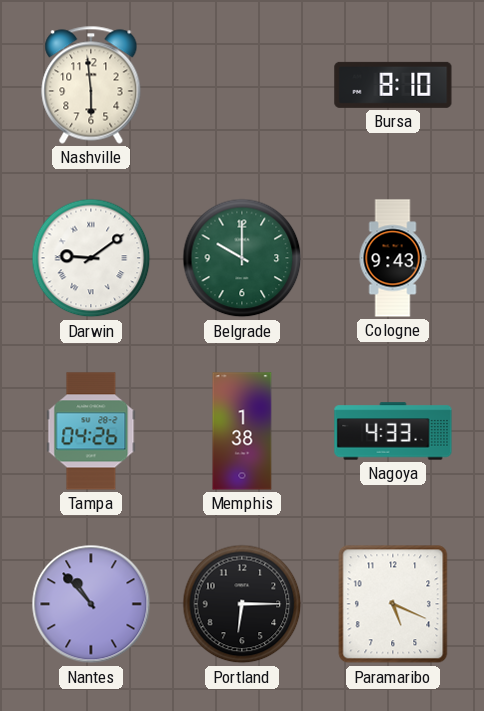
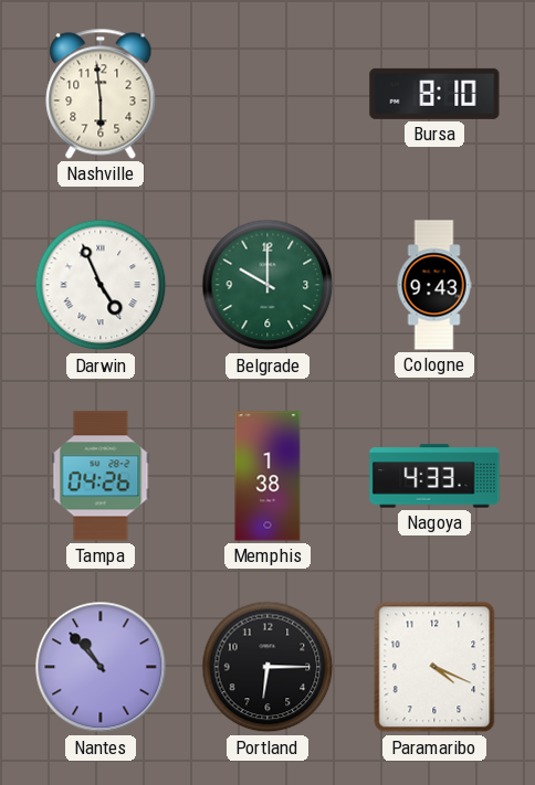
Darwin: 9:09 -> 4:56
Paramaribo: 5:19 -> 4:19
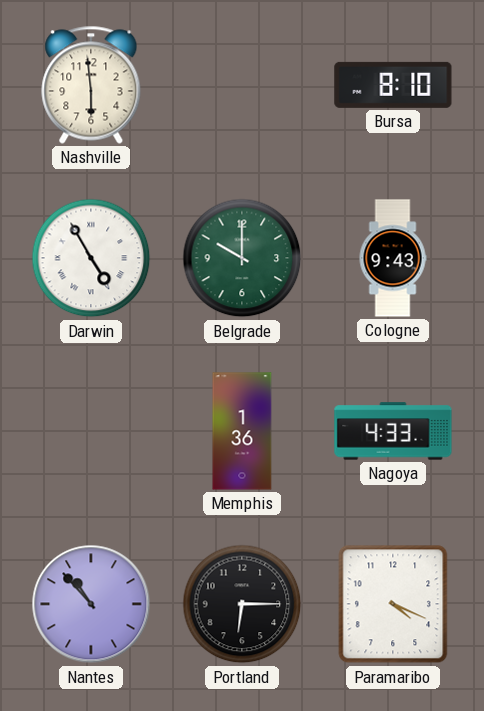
Darwin: 4:56 -> 4:55
Tampa: 04:26 -> none
Memphis: 1:38 -> 1:36
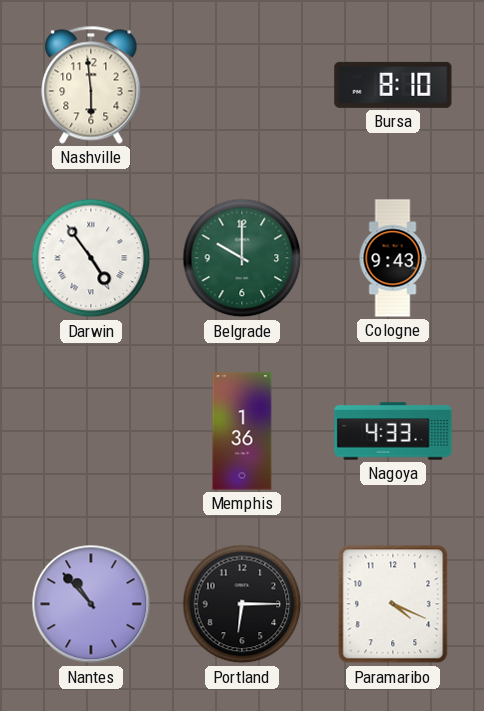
Darwin: 4:55 -> 4:54
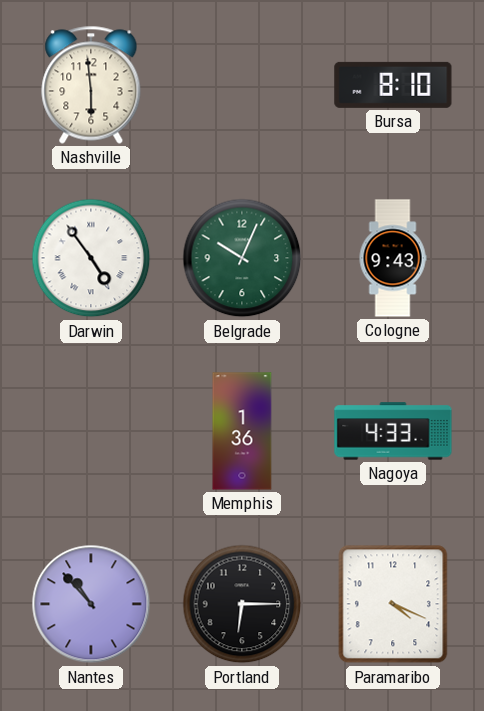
Belgrade: 10:00 -> 10:04
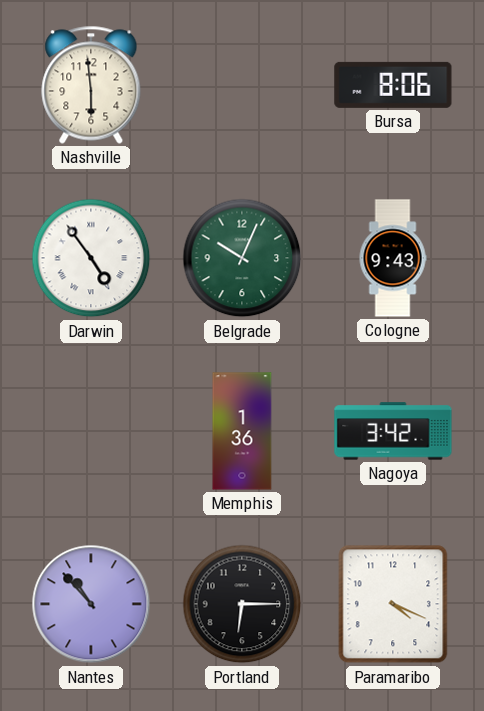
Bursa: 8:10 -> 8:06
Nagoya: 4:33 -> 3:42
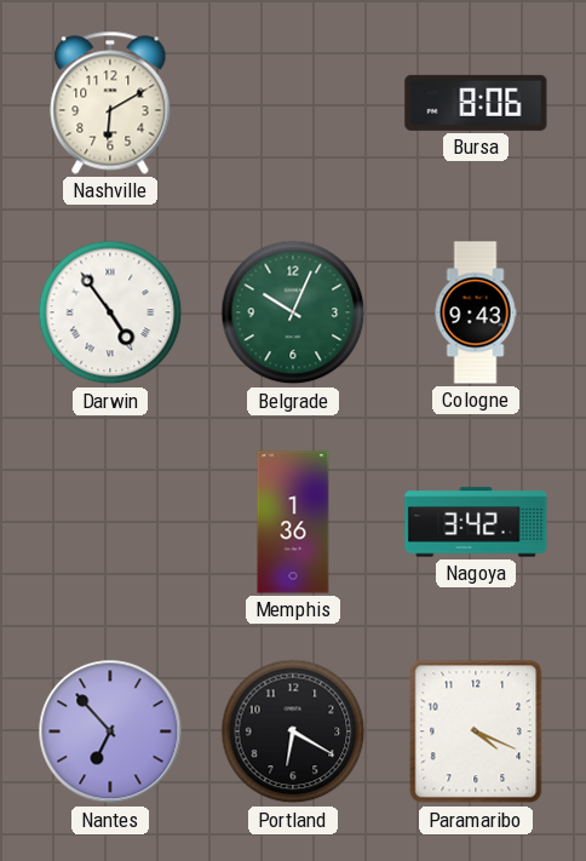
Nashville: 5:59 -> 6:10
Nantes: 10:53 -> 6:53
Portland: 6:15 -> 6:20
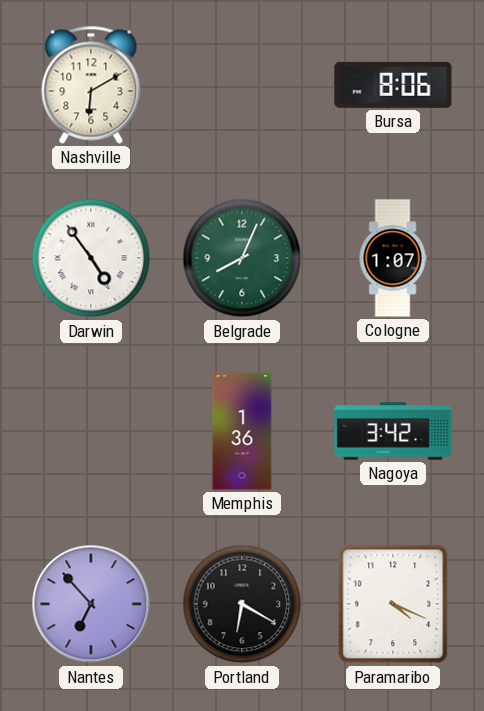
Belgrade: 10:04 -> 8:04
Cologne: 9:43 -> 1:07
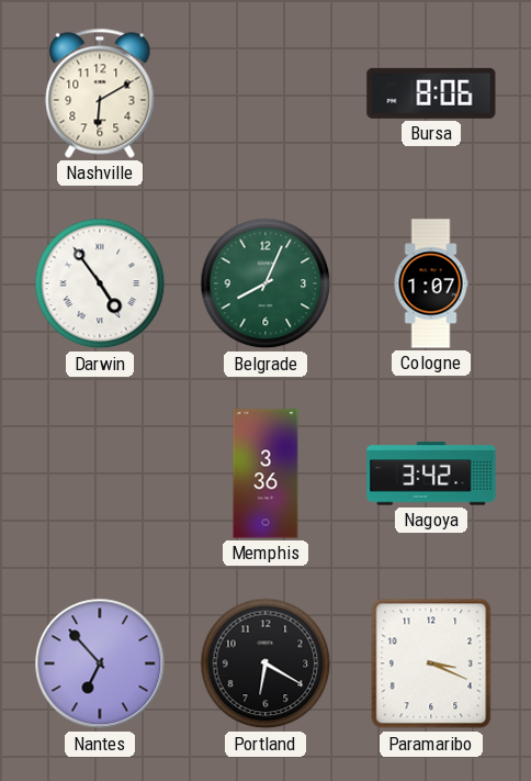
Memphis: 1:36 -> 3:36
Paramaribo: 4:19 -> 3:19
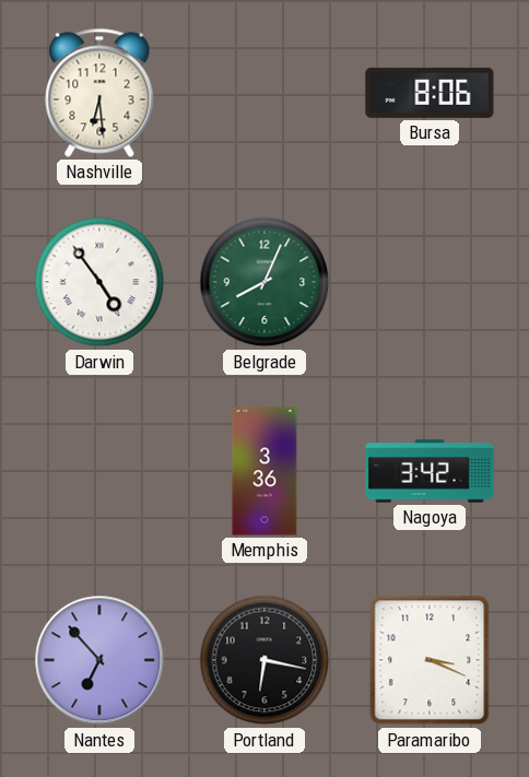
Nashville: 6:10 -> 6:29
Cologne: 1:07 -> none
Portland: 6:20 -> 6:17
